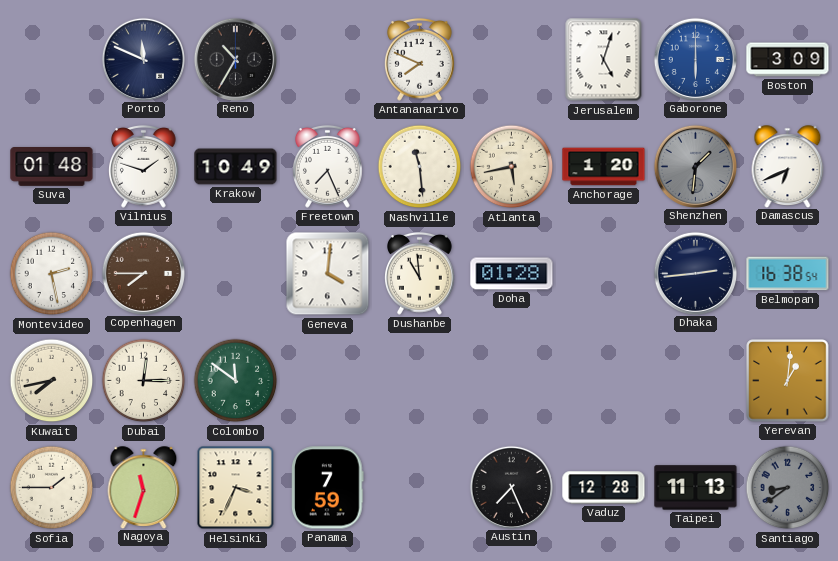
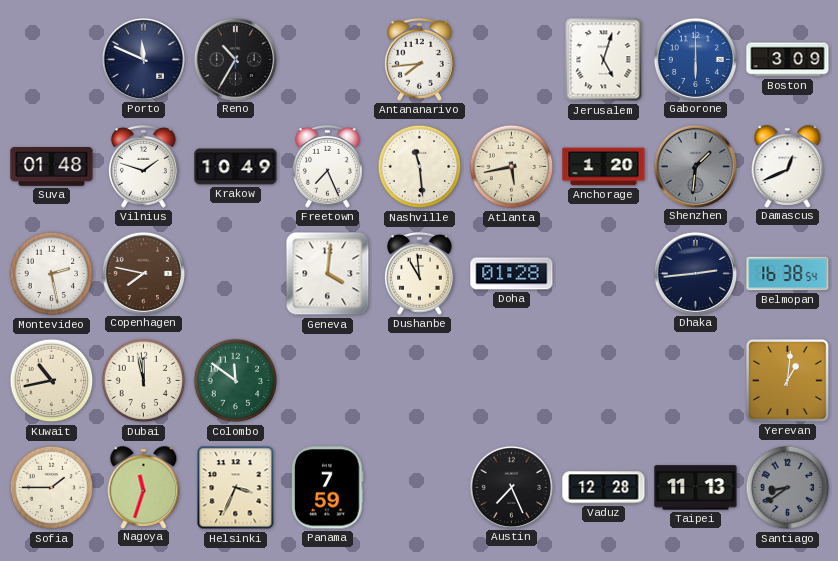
Antananarivo: 7:49 -> 7:44
Damascus: 6:41 -> 12:41
Copenhagen: 7:45 -> 7:47
Kuwait: 7:43 -> 10:43
Dubai: 12:15 -> 11:58
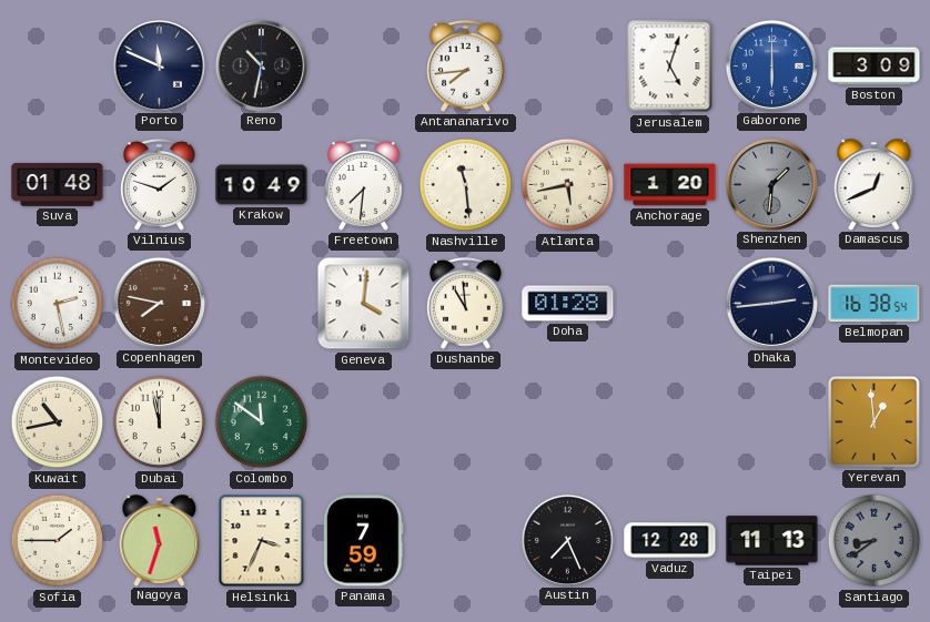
Reno: 10:35 -> 10:32
Freetown: 7:26 -> 7:31
Yerevan: 1:01 -> 12:59
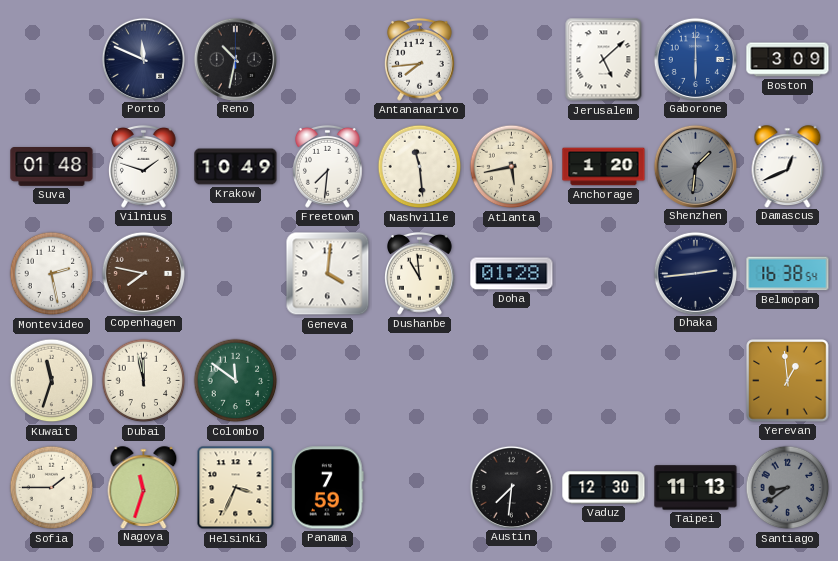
Jerusalem: 5:03 -> 5:08
Kuwait: 10:43 -> 11:33
Austin: 7:26 -> 7:31
Vaduz: 12:28 -> 12:30
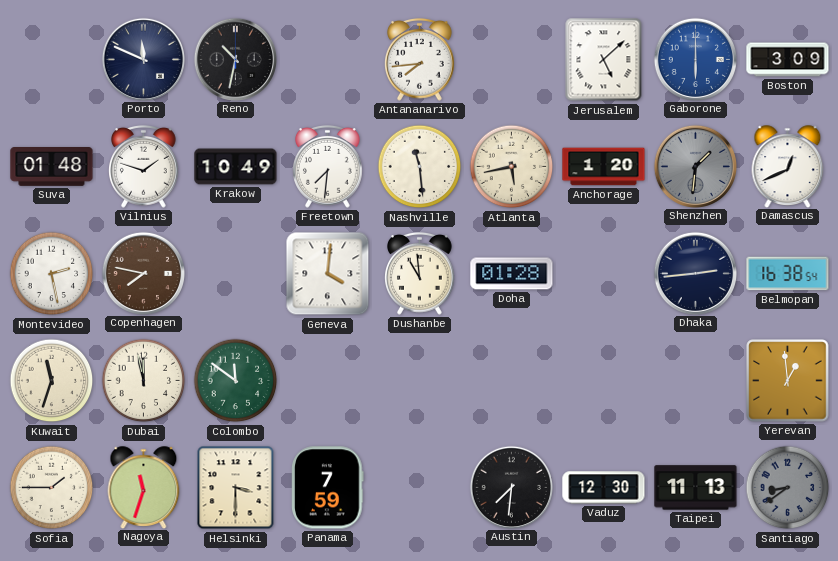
Helsinki: 3:34 -> 3:30
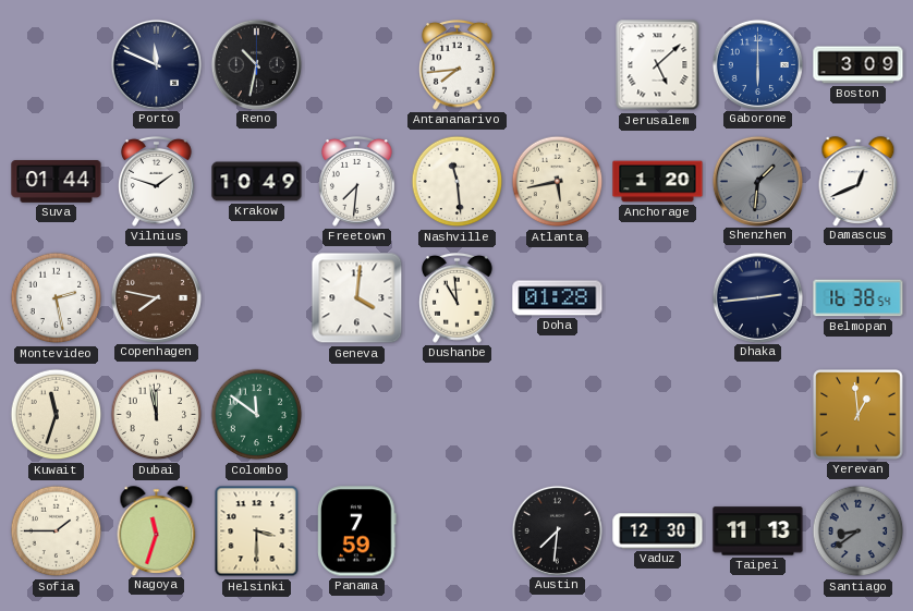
Suva: 01:48 -> 01:44
